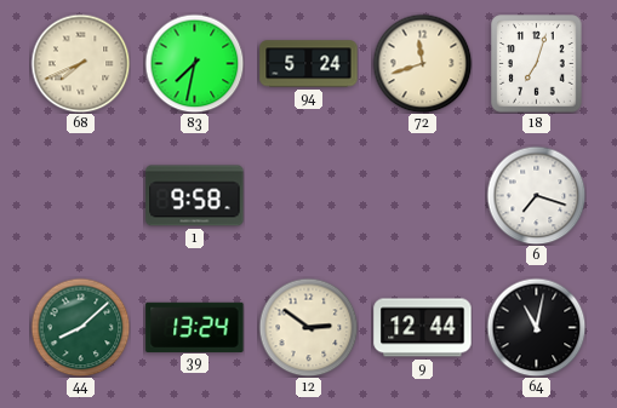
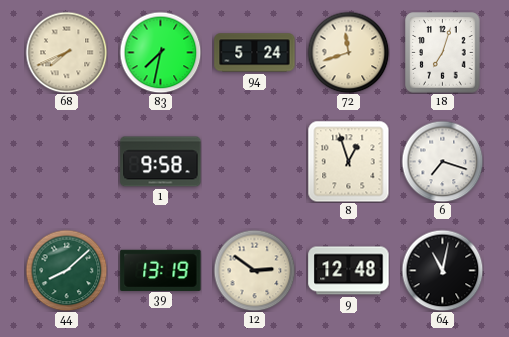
8: none -> 12:57
39: 13:24 -> 13:19
9: 12:44 -> 12:48
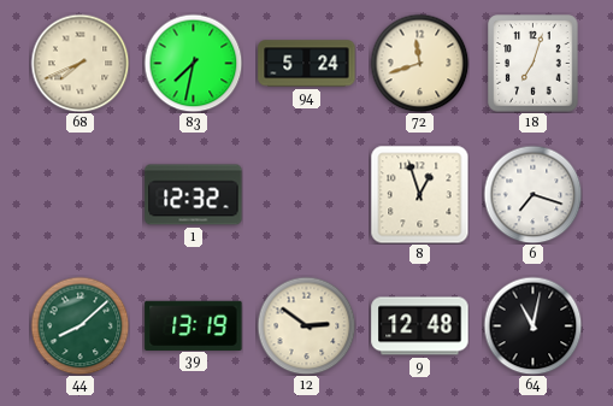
1: 9:58 -> 12:32
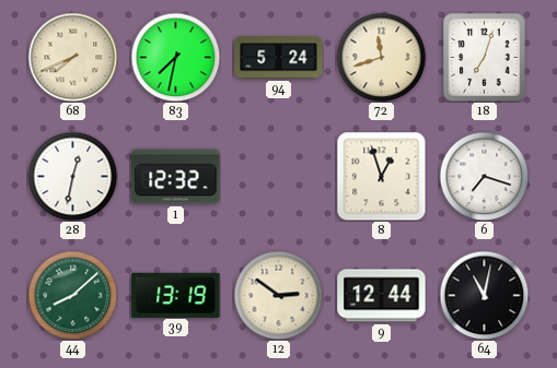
28: none -> 12:32
9: 12:48 -> 12:44
